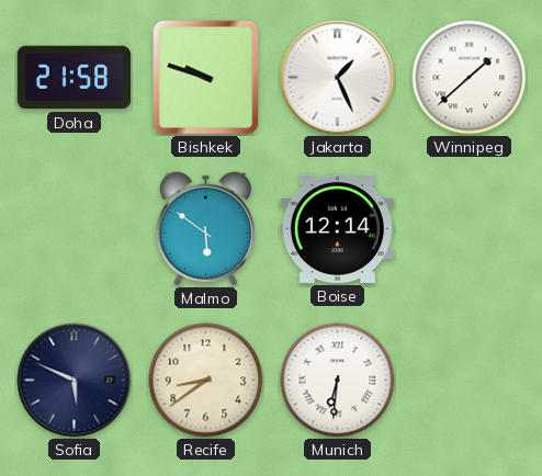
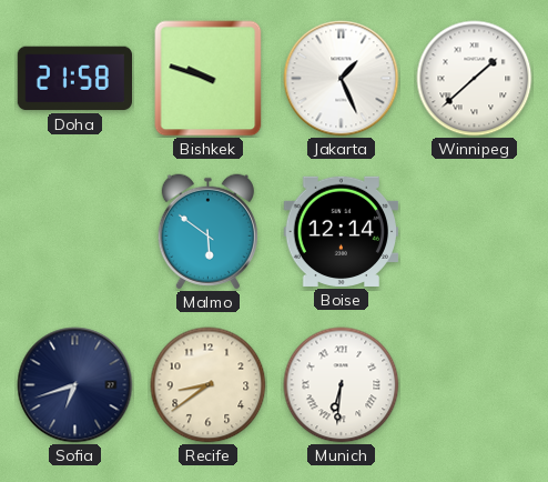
Sofia: 5:49 -> 6:42
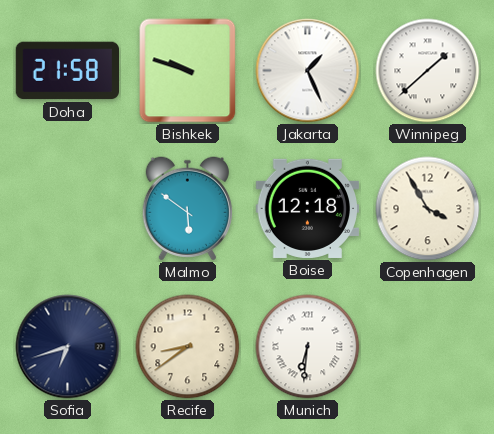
Boise: 12:14 -> 12:18
Copenhagen: none -> 3:55
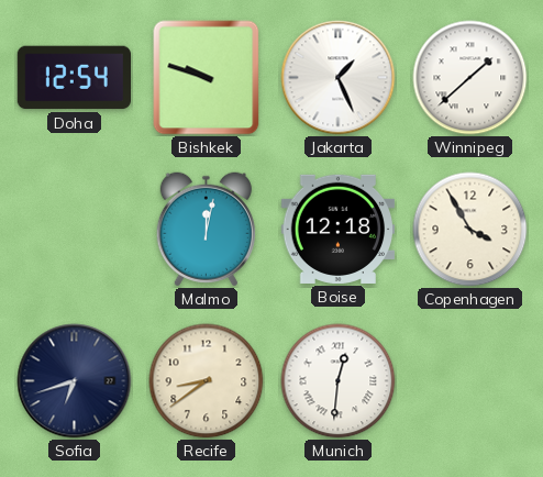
Doha: 21:58 -> 12:54
Malmo: 5:51 -> 12:02
Munich: 6:31 -> 12:31
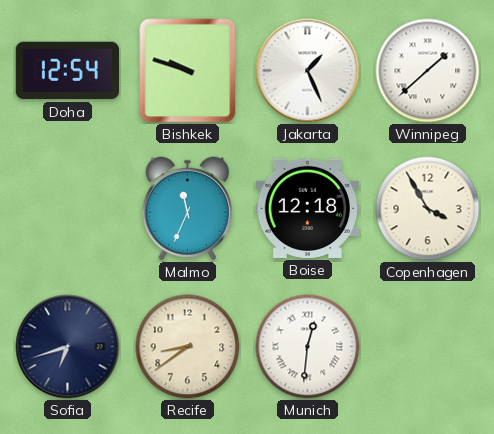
Malmo: 12:02 -> 11:34
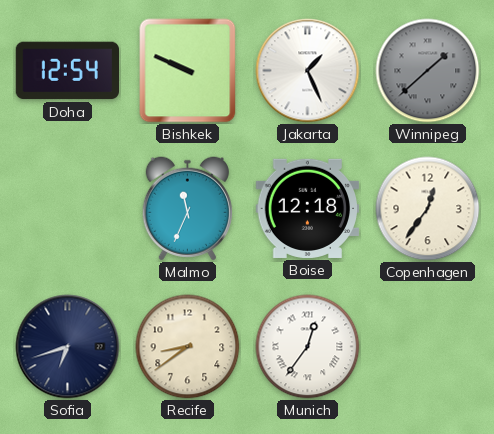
Bishkek: 9:48 -> 9:49
Winnipeg dial: white -> grey
Copenhagen: 3:55 -> 12:36
Munich: 12:31 -> 12:36
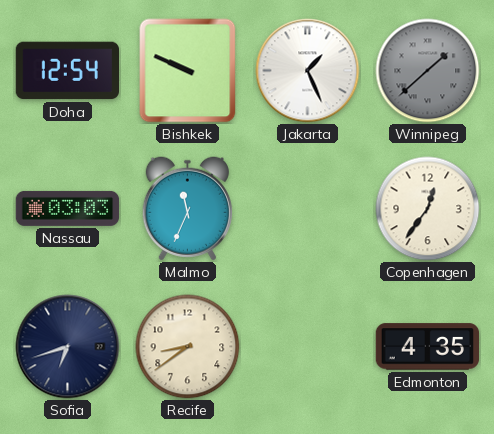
Nassau: none -> 03:03
Boise: 12:18 -> none
Munich: 12:36 -> none
Edmonton: none -> 4:35
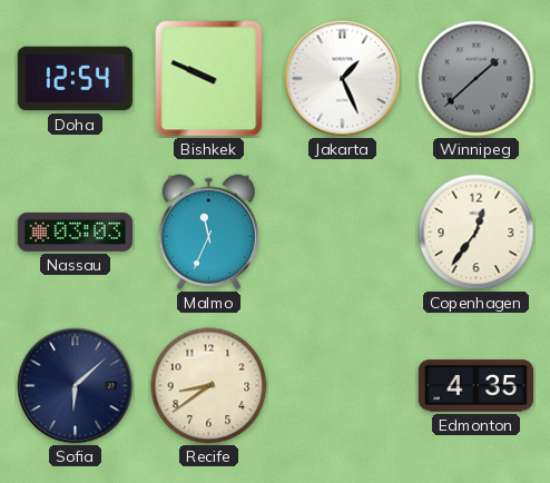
Sofia: 6:42 -> 6:08
